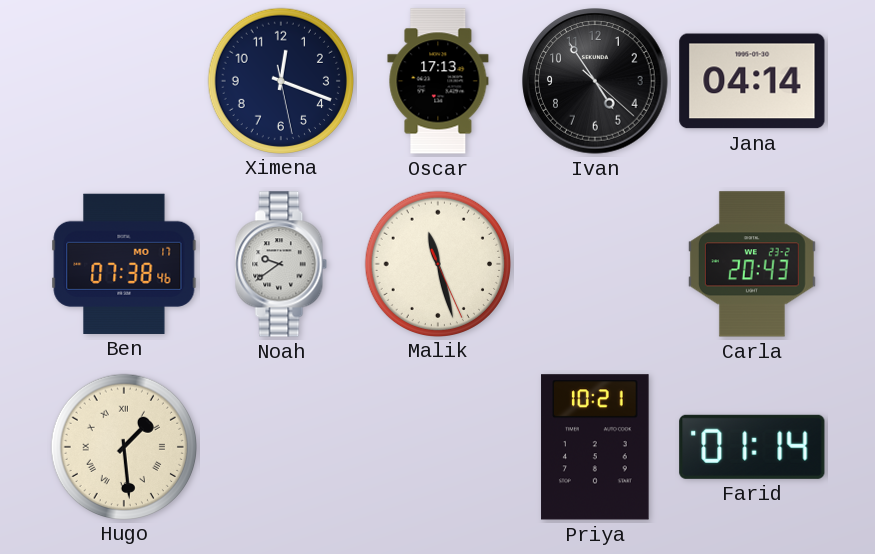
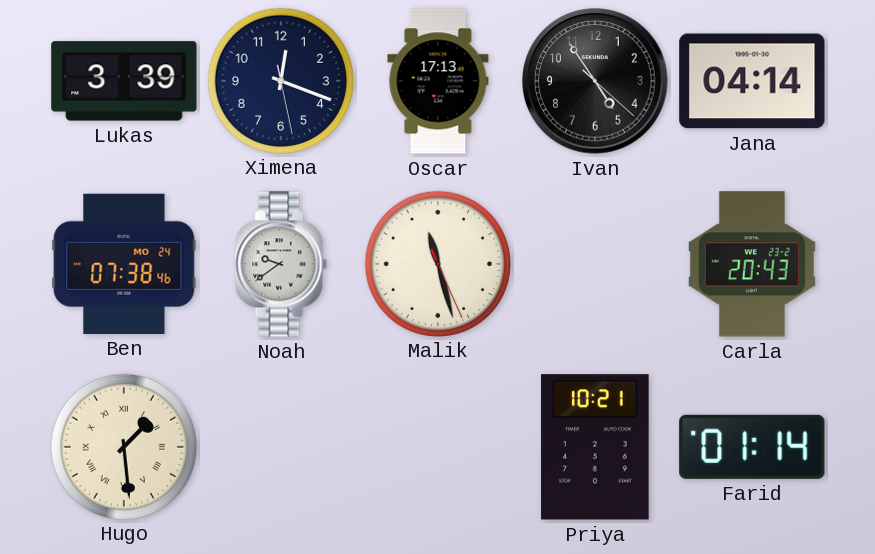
Lukas: none -> 3:39
Ben date: MO 17 -> MO 24
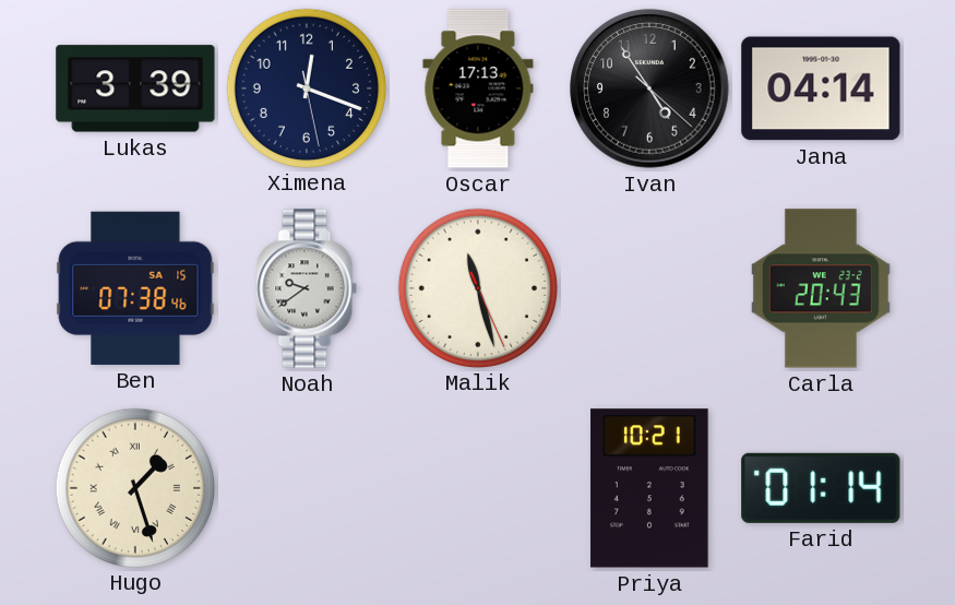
Ben date: MO 24 -> SA 15
Hugo: 1:29 -> 1:27
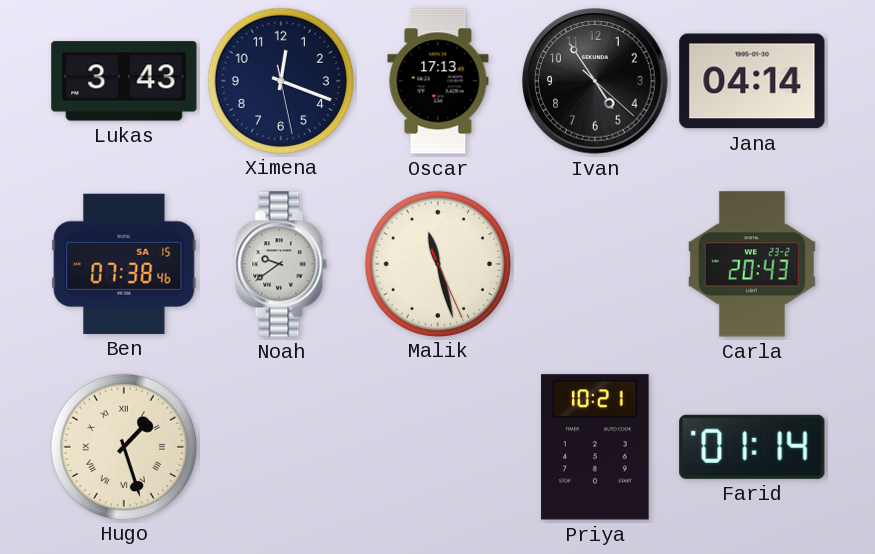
Lukas: 3:39 -> 3:43
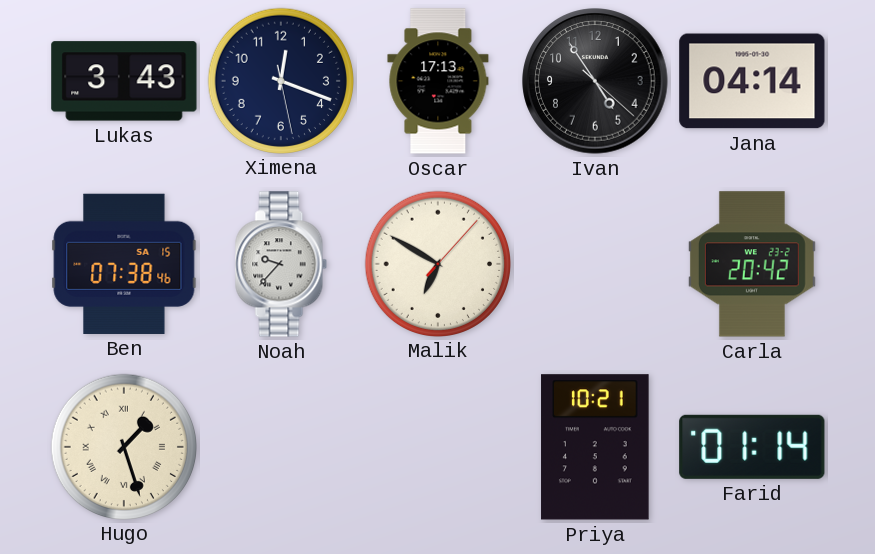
Noah: 9:39 -> 9:37
Malik: 11:27 -> 6:50
Carla: 20:43 -> 20:42
